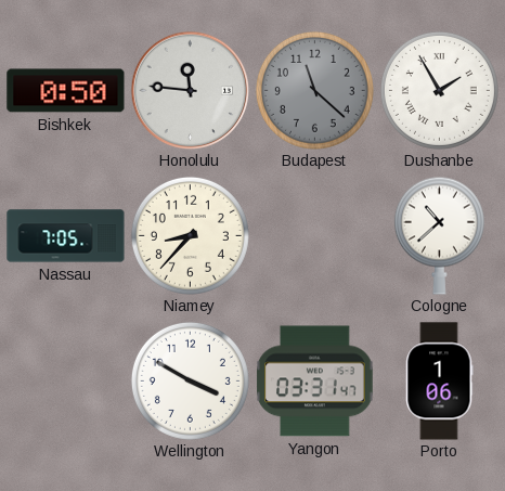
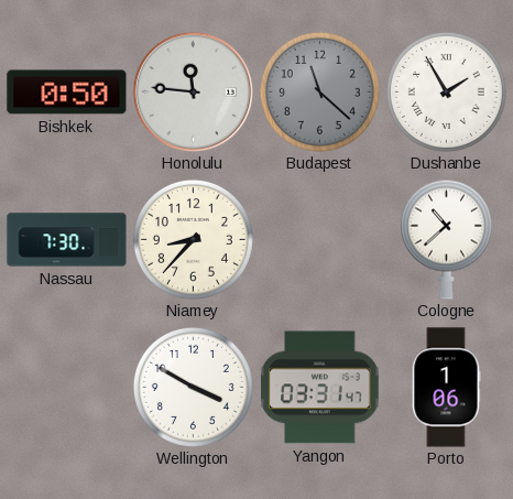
Nassau: 7:05 -> 7:30
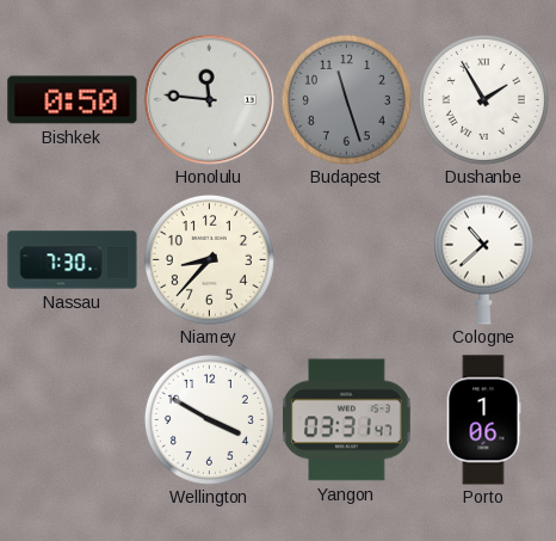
Budapest: 11:22 -> 11:27
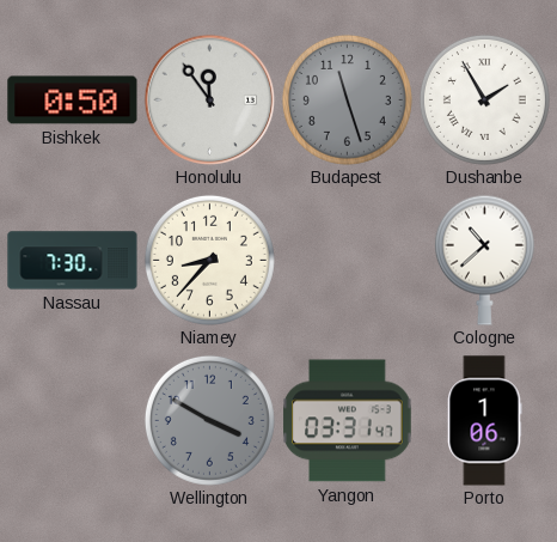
Honolulu: 11:46 -> 11:54
Wellington dial: white -> grey
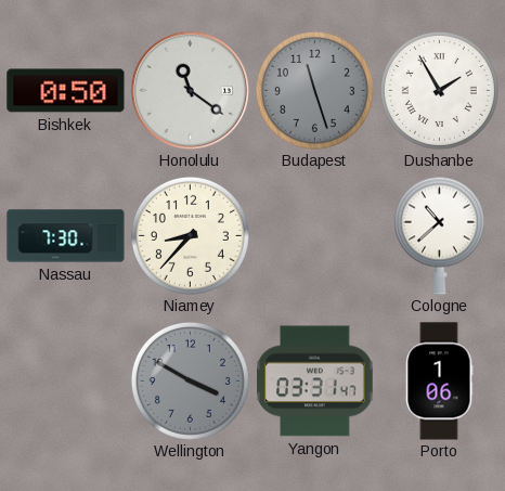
Honolulu: 11:54 -> 11:21
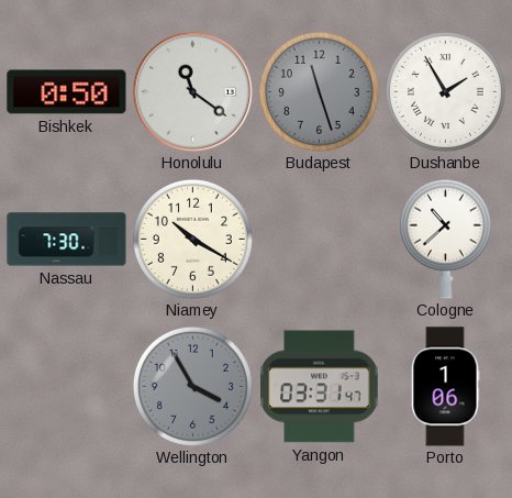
Niamey: 8:37 -> 10:20
Wellington: 3:50 -> 3:55
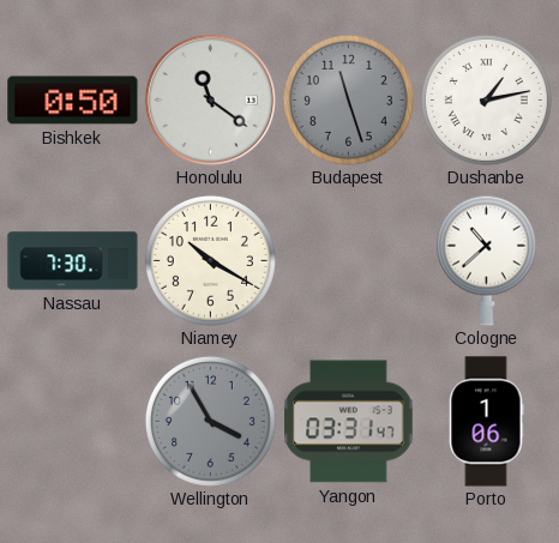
Dushanbe: 1:55 -> 1:13
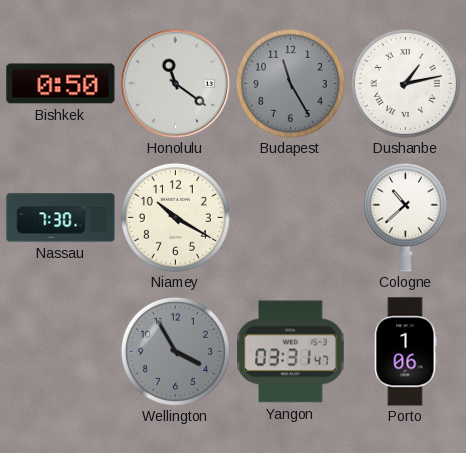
Budapest: 11:27 -> 11:25
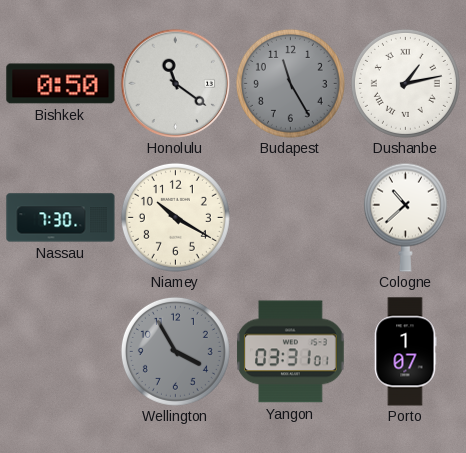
Yangon: 03:31:47 -> 03:31:01
Porto: 1:06 -> 1:07
